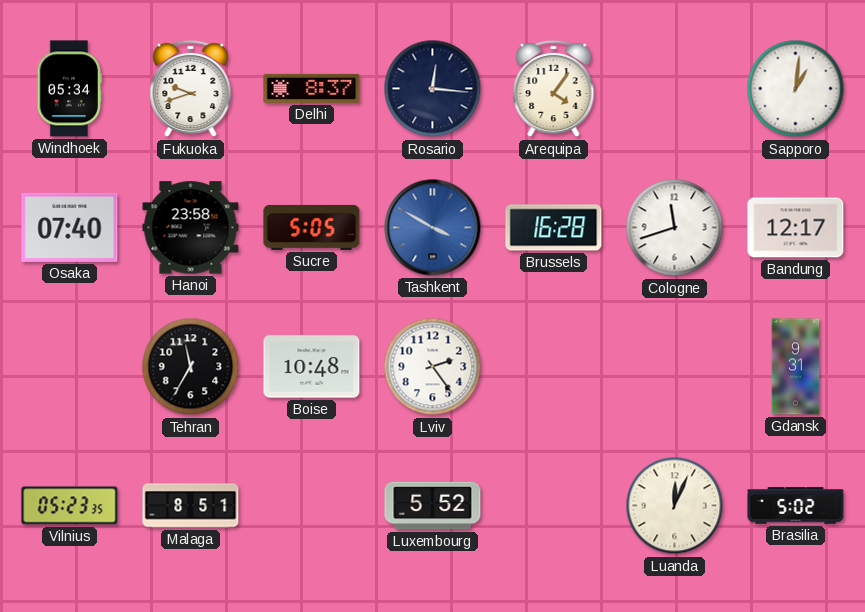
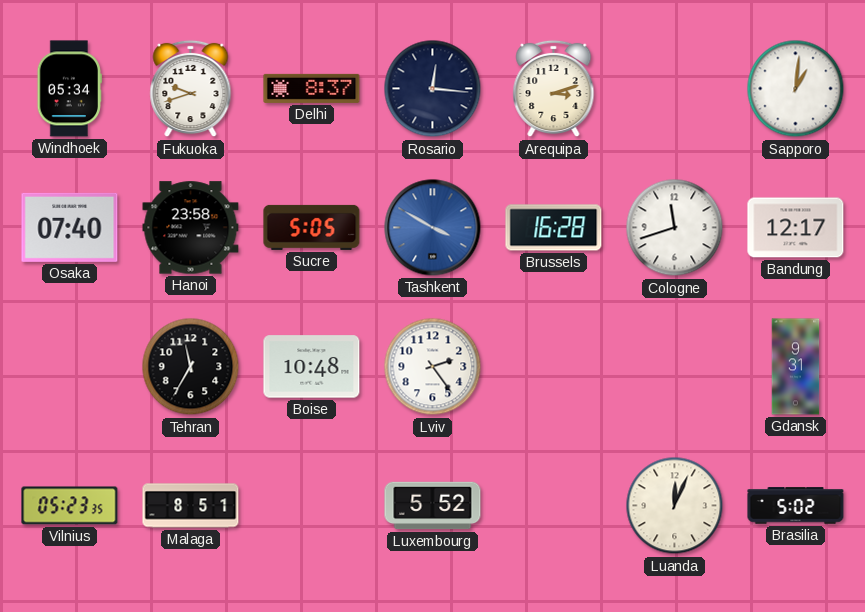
Arequipa: 4:06 -> 3:12
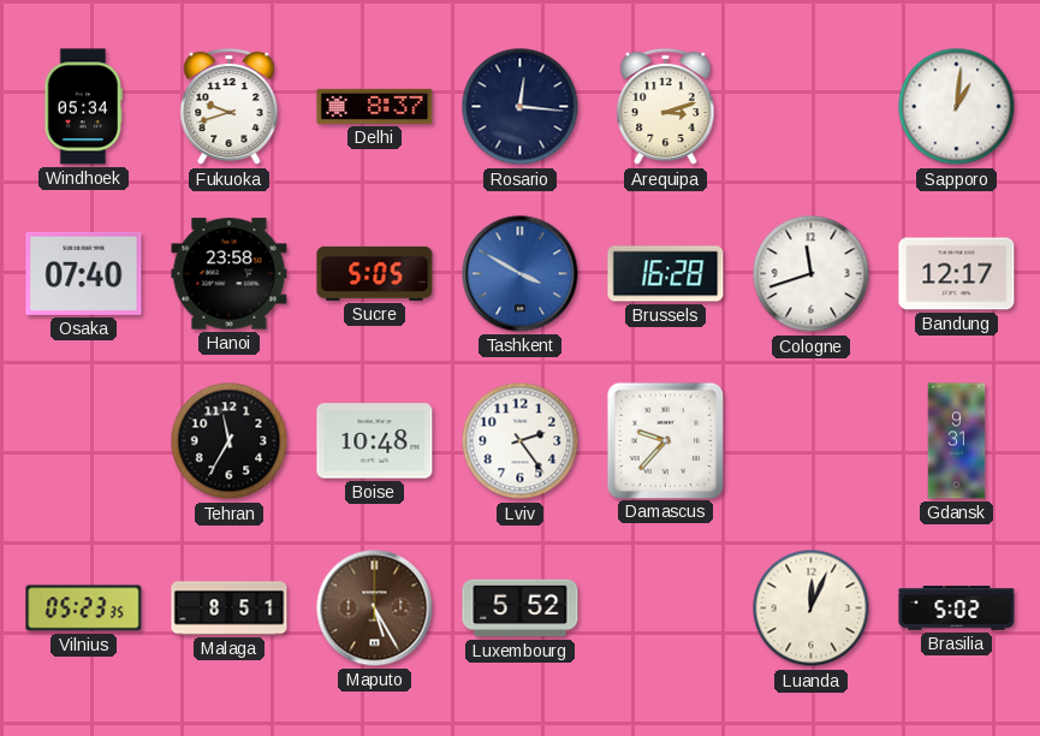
Damascus: none -> 9:37
Maputo: none -> 5:25
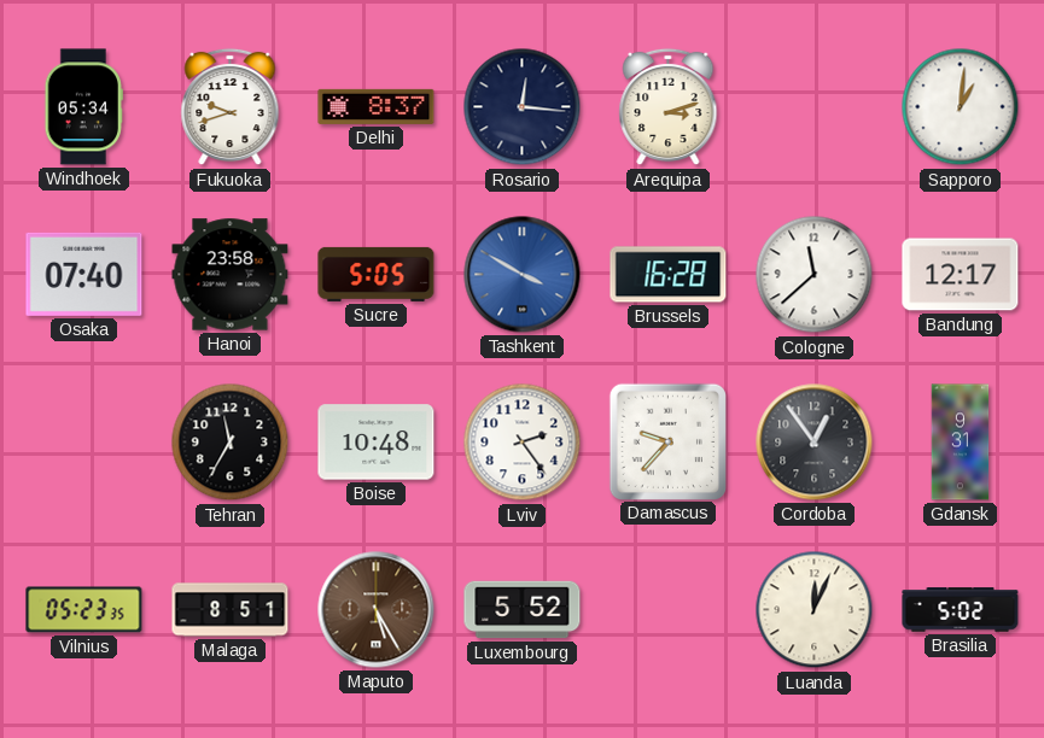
Cologne: 11:42 -> 11:38
Cordoba: none -> 12:54
